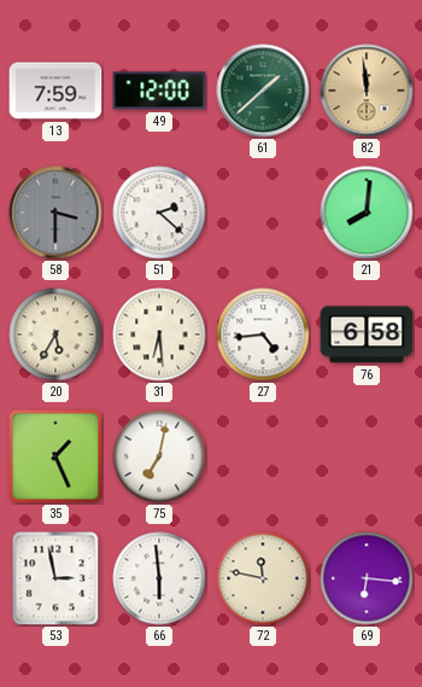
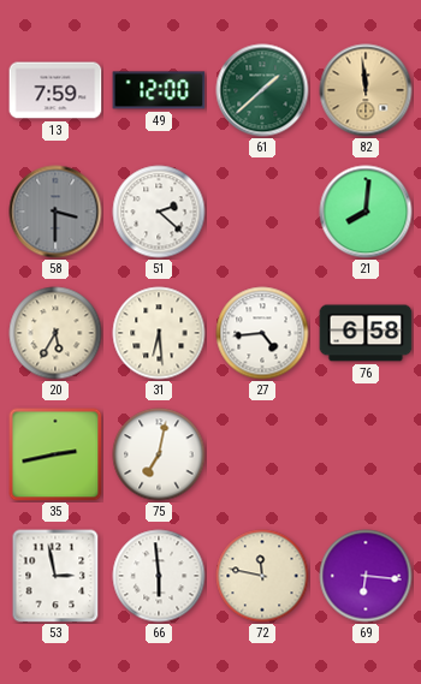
35: 1:26 -> 2:43
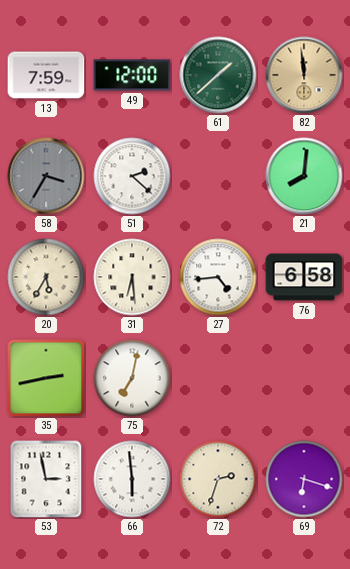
58: 3:30 -> 3:35
72: 11:47 -> 2:33
69: 6:16 -> 6:18
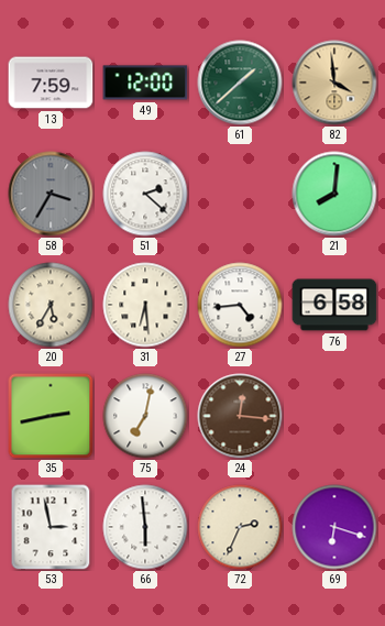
82: 11:59 -> 3:59
24: none -> 12:16
72: 2:33 -> 2:34
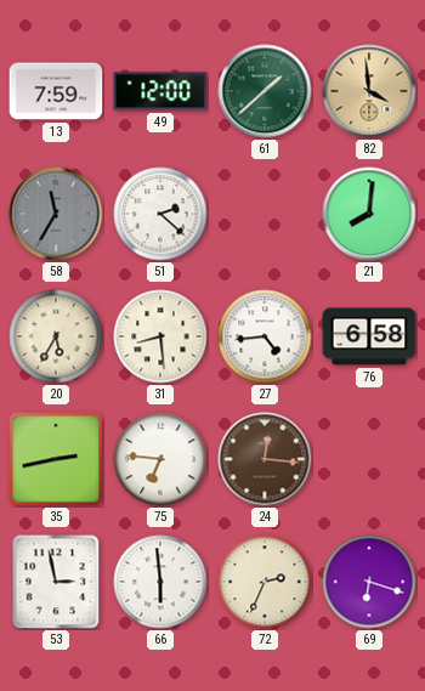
58: 3:35 -> 11:35
31: 6:29 -> 8:29
75: 7:02 -> 6:46
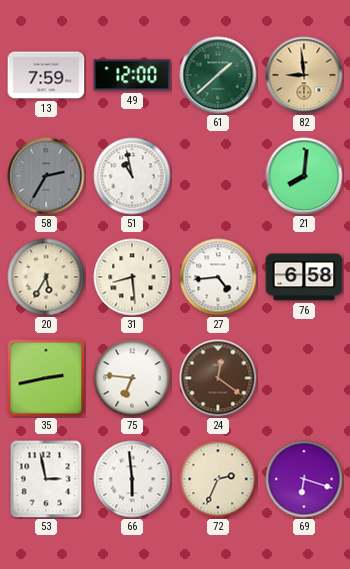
82: 3:59 -> 8:59
58: 11:35 -> 2:35
51: 2:22 -> 10:58
24: 12:16 -> 12:21
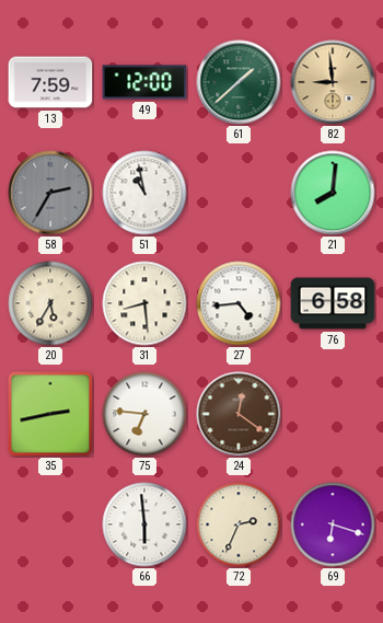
53: 2:58 -> none
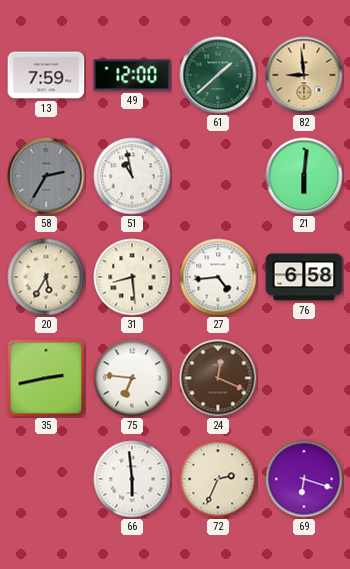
21: 8:01 -> 6:01
24: 12:21 -> 12:19
